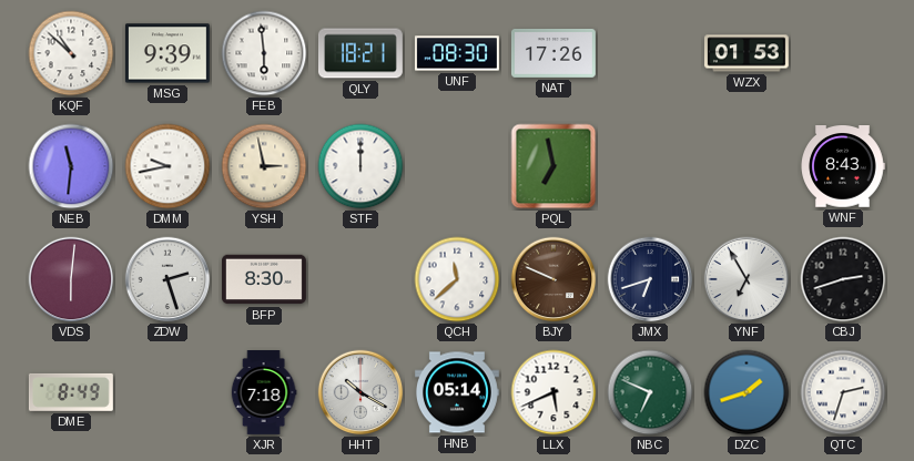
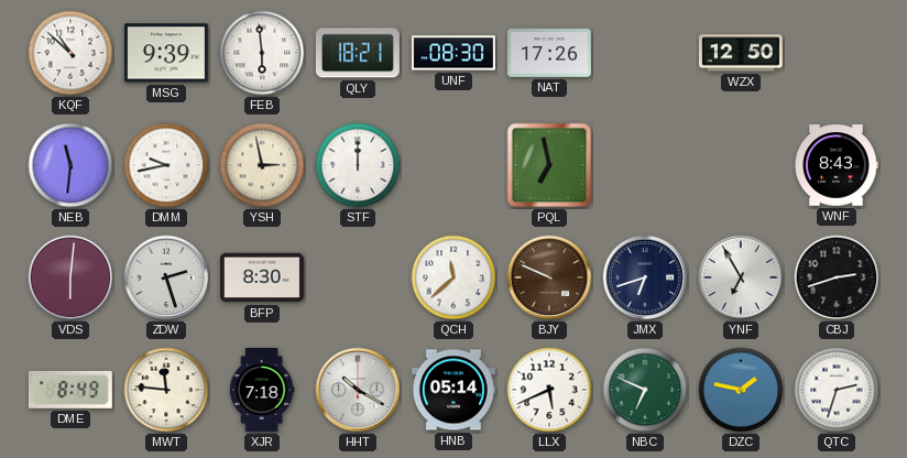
WZX: 01:53 -> 12:50
MWT: none -> 11:46
DZC: 1:42 -> 1:47
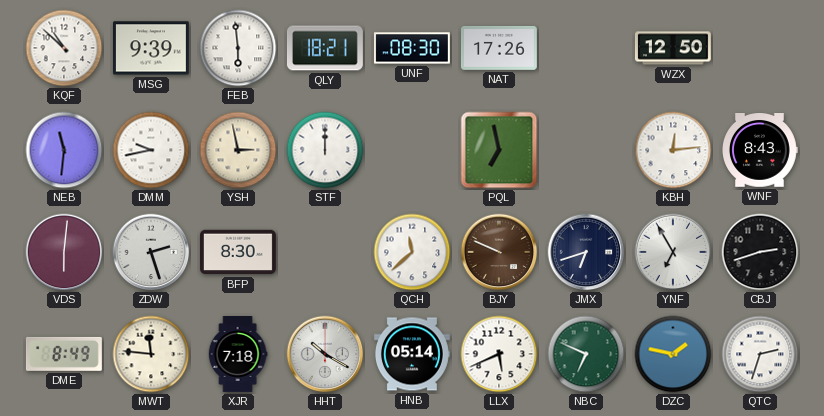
KBH: none -> 12:14
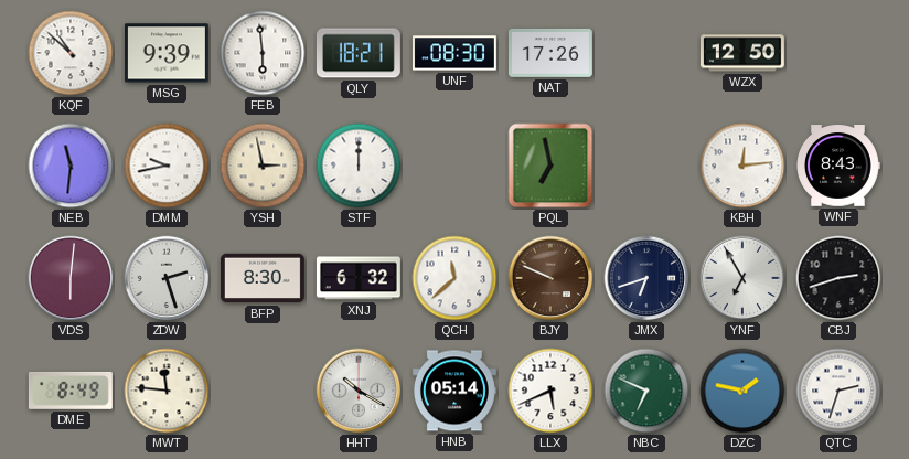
XNJ: none -> 6:32
XJR: 7:18 -> none
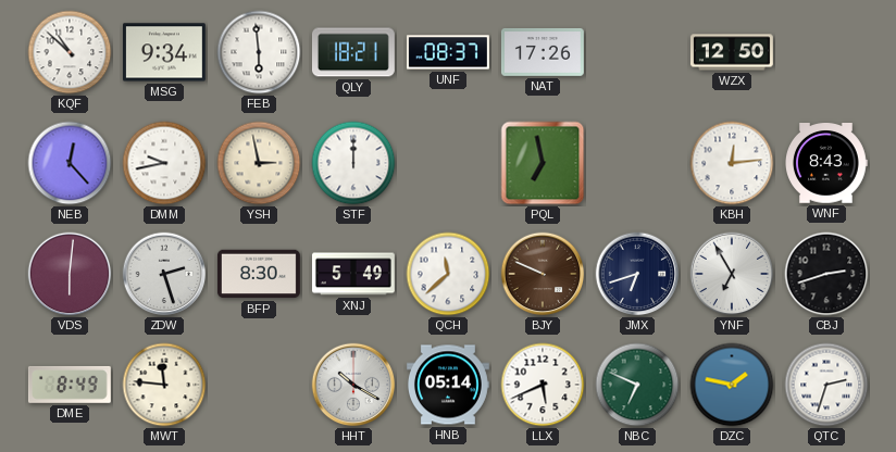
MSG: 9:39 -> 9:34
UNF: 08:30 -> 08:37
NEB: 11:31 -> 12:23
XNJ: 6:32 -> 5:49
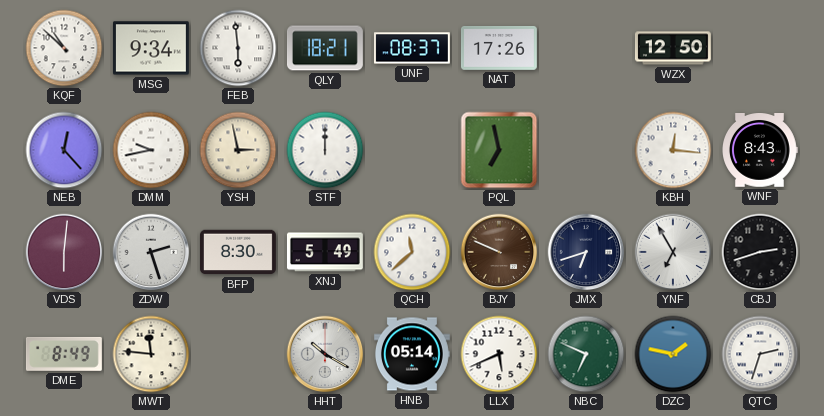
KBH: 12:14 -> 12:16
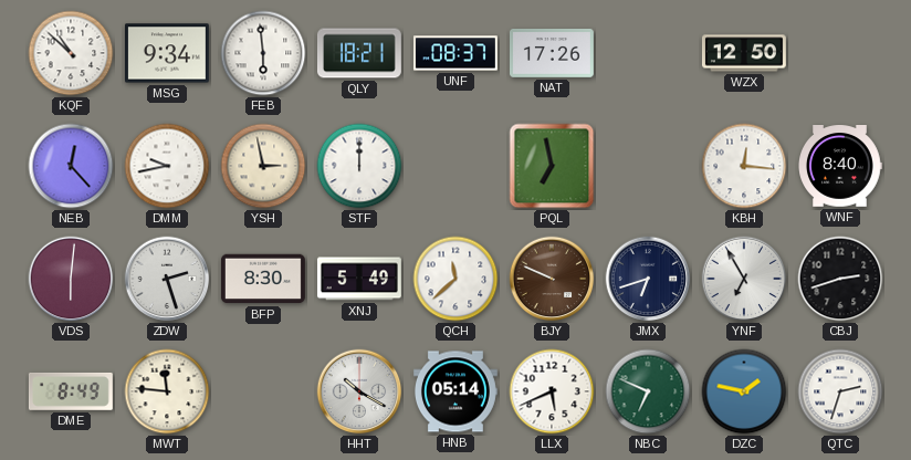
WNF: 8:43 -> 8:40
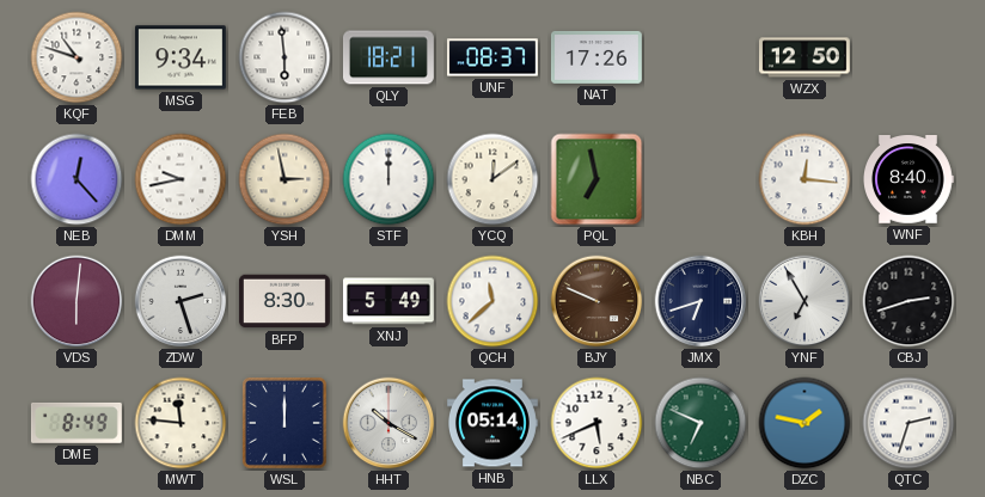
KQF: 10:52 -> 10:48
YCQ: none -> 12:09
WSL: none -> 12:00
